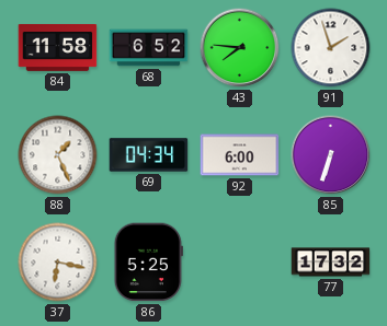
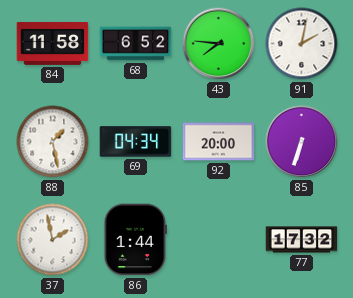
91: 1:57 -> 2:02
88: 1:26 -> 1:28
92: 6:00 -> 20:00
37: 6:17 -> 1:58
86: 5:25 -> 1:44
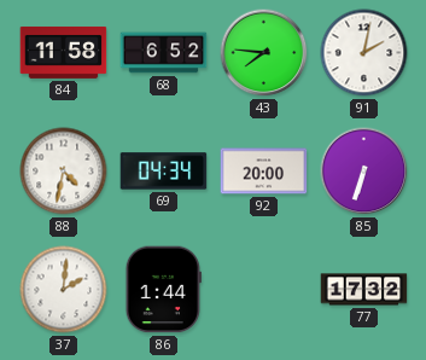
88: 1:28 -> 4:32
37: 1:58 -> 2:01
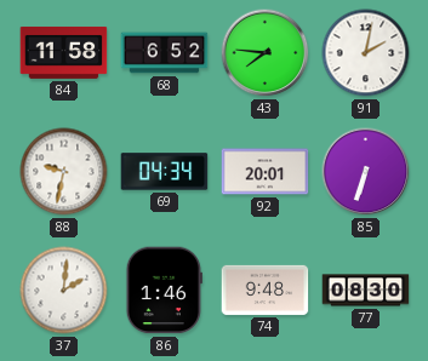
88: 4:32 -> 9:32
92: 20:00 -> 20:01
86: 1:44 -> 1:46
74: none -> 9:48
77: 17:32 -> 08:30
